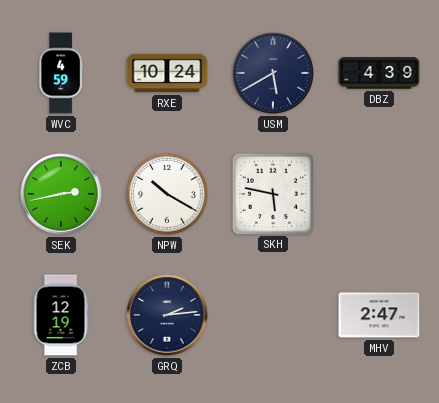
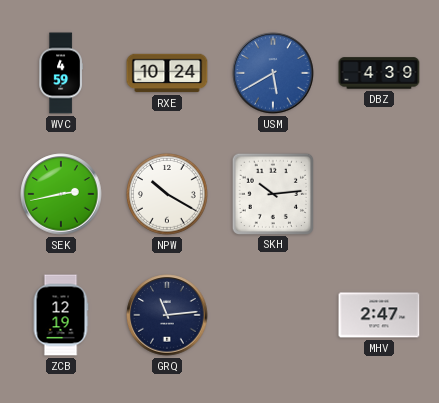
USM dial: navy -> blue
SKH: 5:47 -> 10:14
GRQ: 2:14 -> 11:14
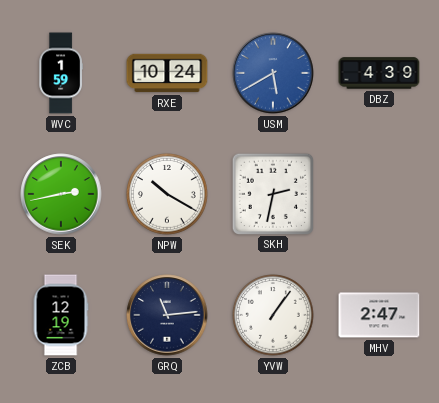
WVC: 4:59 -> 1:59
SKH: 10:14 -> 2:32
YVW: none -> 1:06
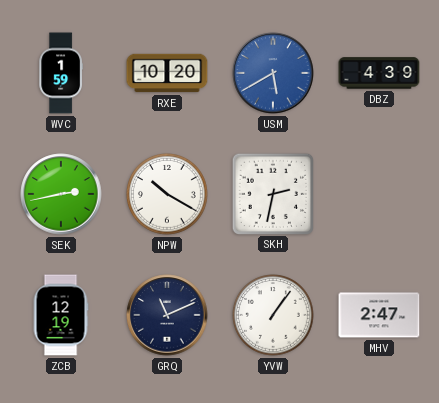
RXE: 10:24 -> 10:20
GRQ: 11:14 -> 11:11
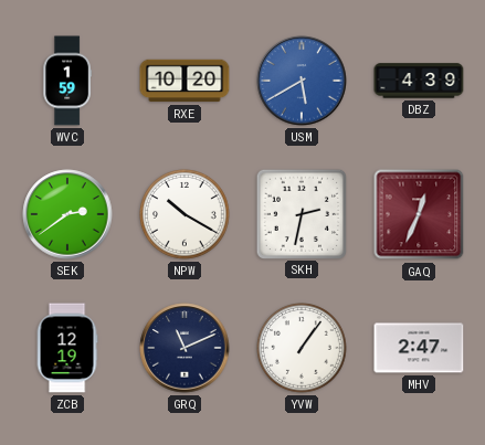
SEK: 2:43 -> 2:39
GAQ: none -> 12:34
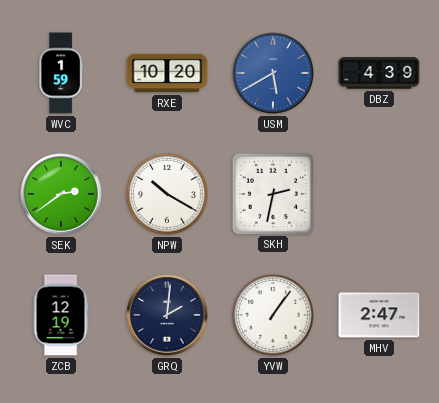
GAQ: 12:34 -> none
GRQ: 11:11 -> 2:01
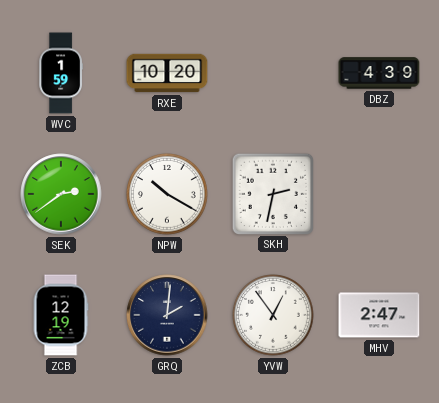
USM: 5:40 -> none
YVW: 1:06 -> 12:54
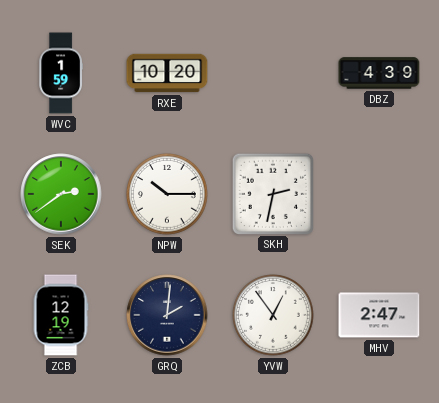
NPW: 10:20 -> 10:15
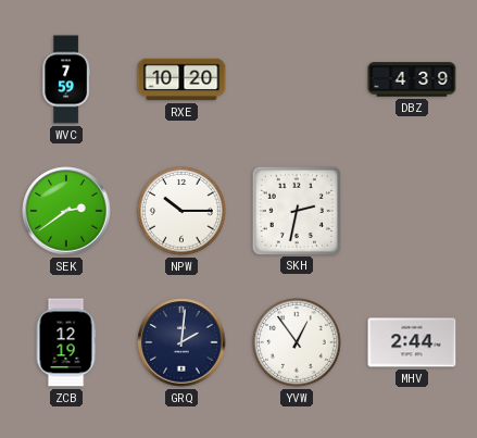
WVC: 1:59 -> 7:59
MHV: 2:47 -> 2:44
